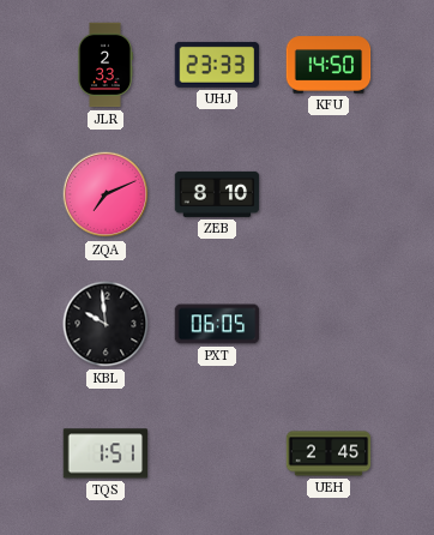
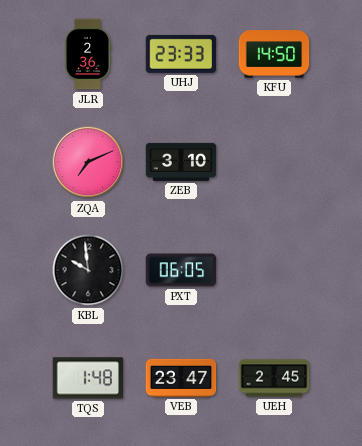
JLR: 2:33 -> 2:36
ZEB: 8:10 -> 3:10
TQS: 1:51 -> 1:48
VEB: none -> 23:47
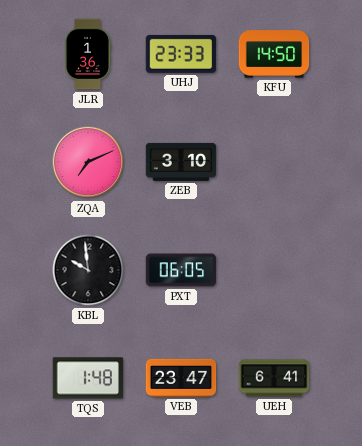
JLR: 2:36 -> 1:36
UEH: 2:45 -> 6:41
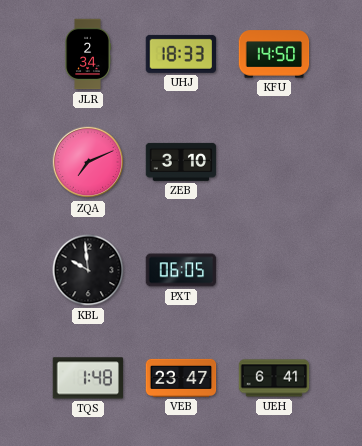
JLR: 1:36 -> 2:34
UHJ: 23:33 -> 18:33
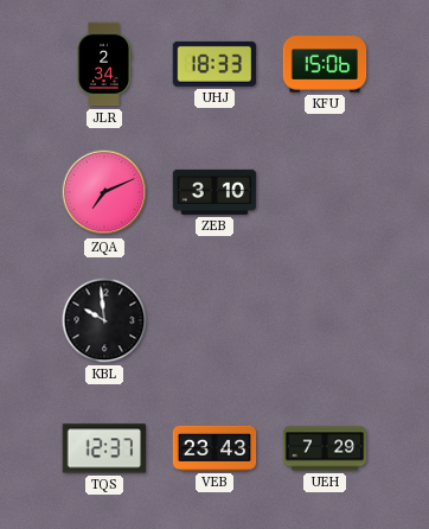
KFU: 14:50 -> 15:06
PXT: 06:05 -> none
TQS: 1:48 -> 12:37
VEB: 23:47 -> 23:43
UEH: 6:41 -> 7:29
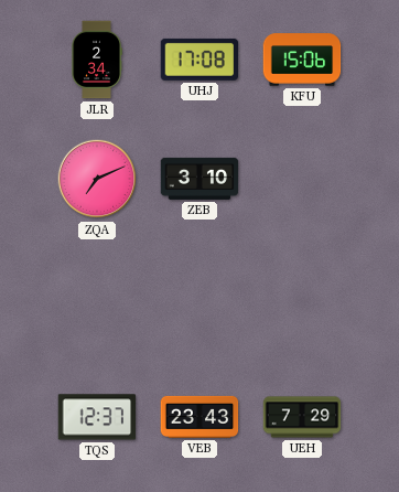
UHJ: 18:33 -> 17:08
KBL: 9:59 -> none
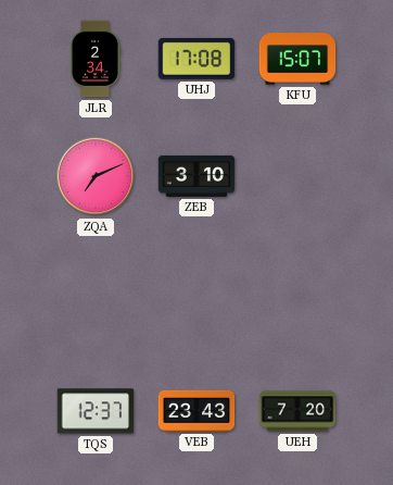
KFU: 15:06 -> 15:07
UEH: 7:29 -> 7:20
